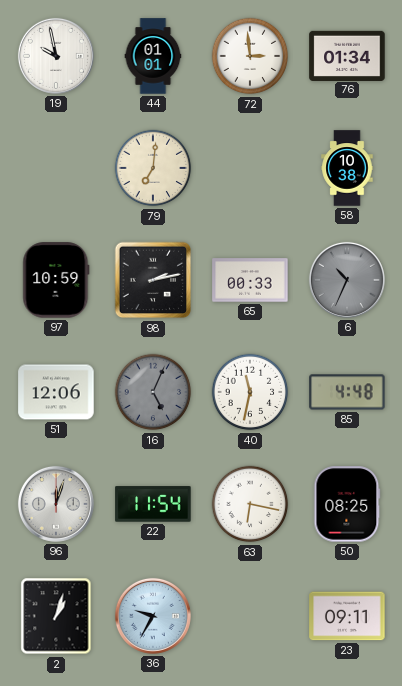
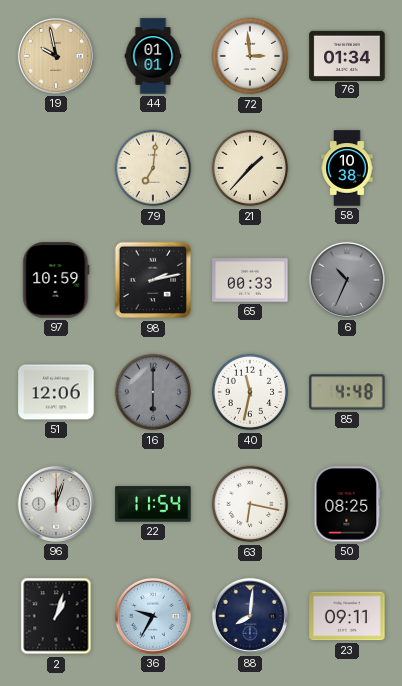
19 dial: white -> champagne
21: none -> 1:37
16: 5:04 -> 6:00
88: none -> 8:01
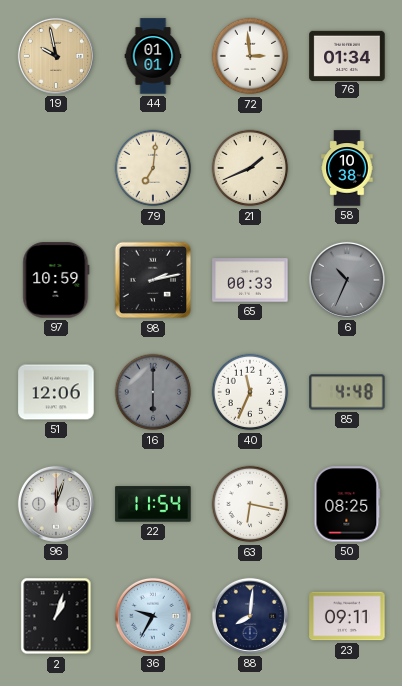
21: 1:37 -> 1:41
40: 11:32 -> 11:34
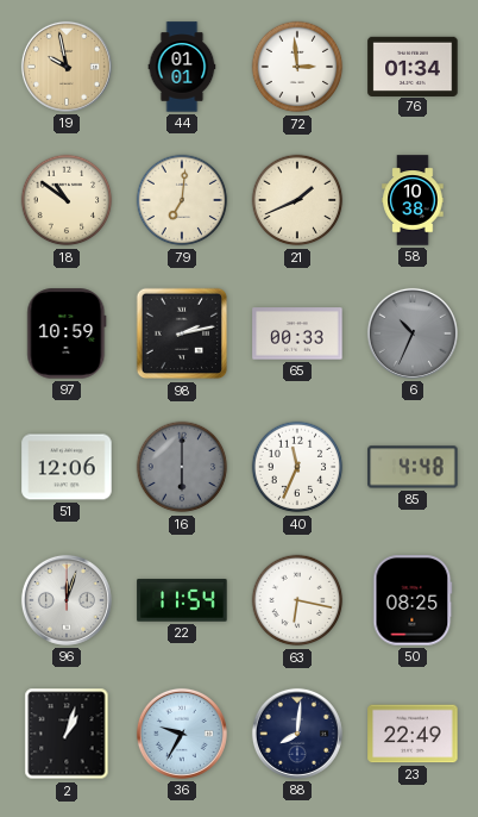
18: none -> 10:51
23: 09:11 -> 22:49
